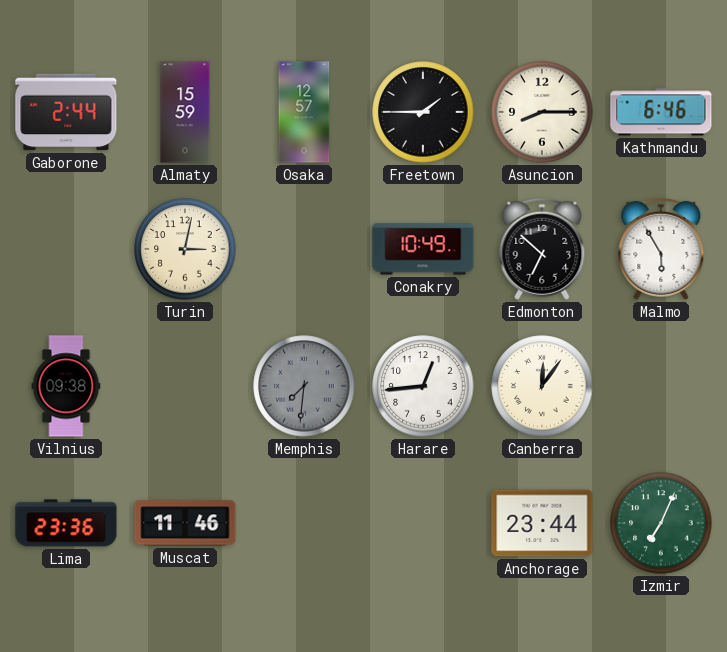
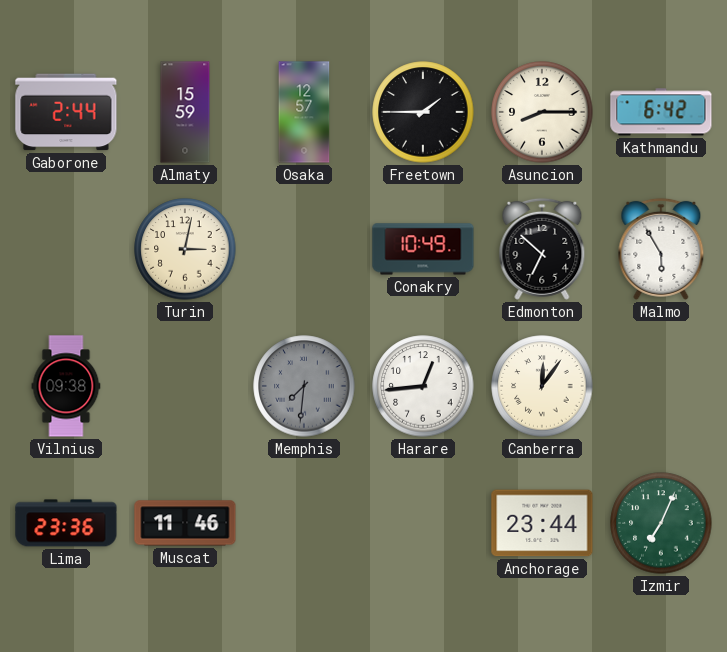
Kathmandu: 6:46 -> 6:42
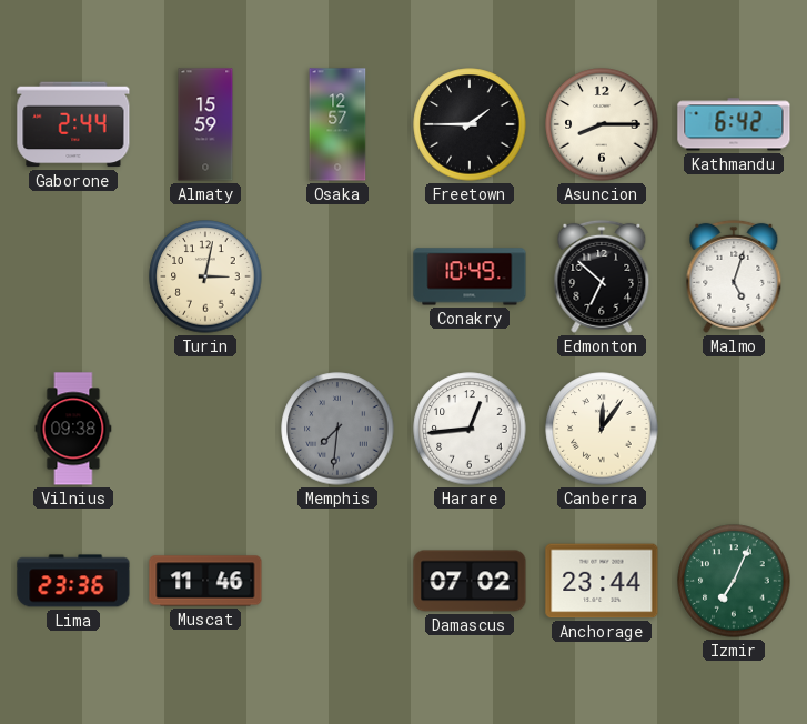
Malmo: 5:55 -> 5:03
Damascus: none -> 07:02
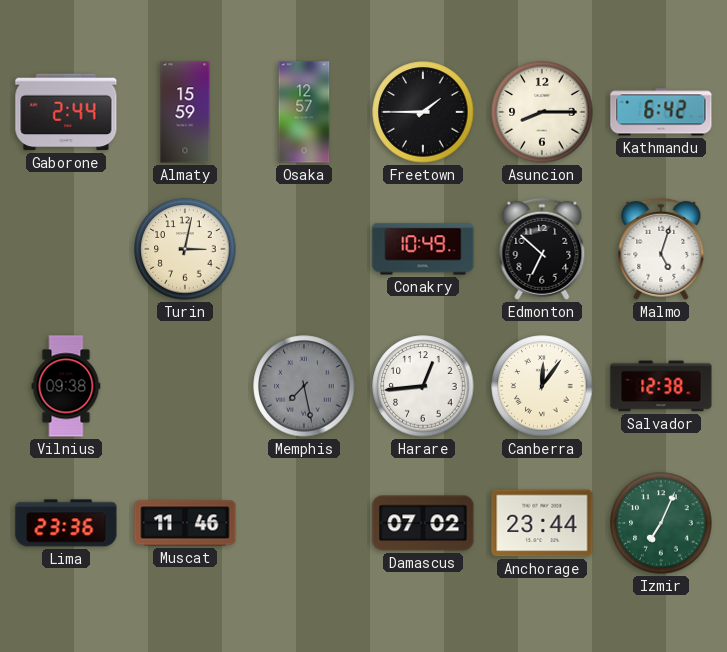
Memphis: 7:31 -> 7:28
Salvador: none -> 12:38
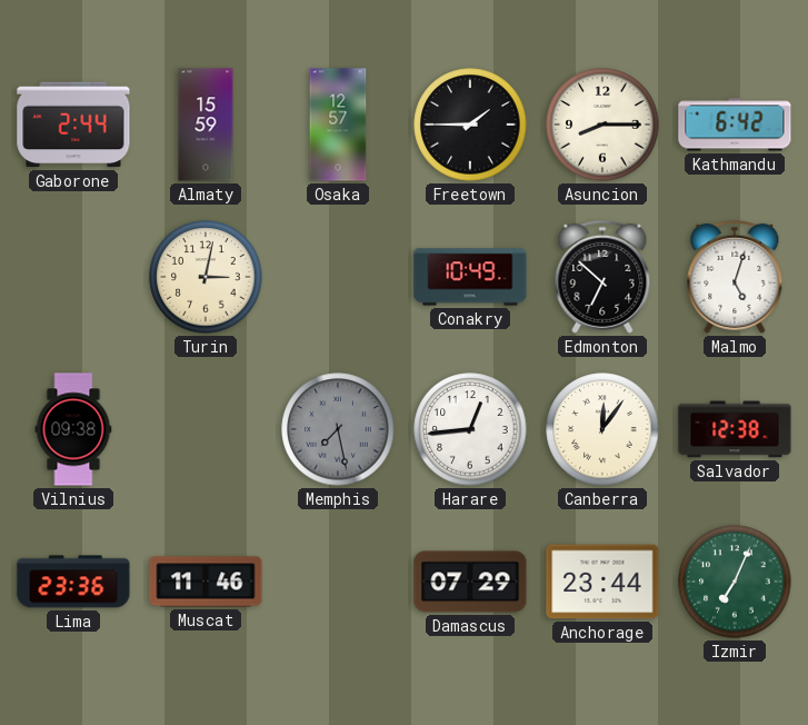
Damascus: 07:02 -> 07:29
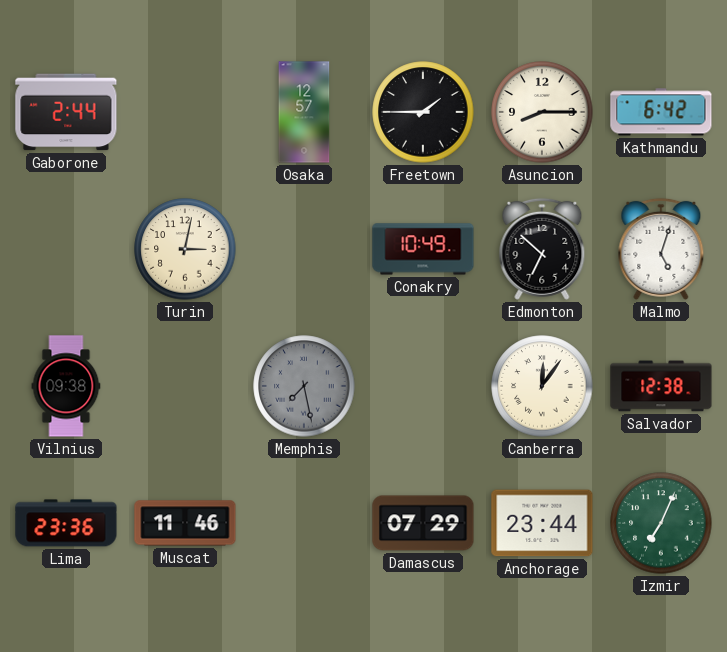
Almaty: 15:59 -> none
Harare: 12:44 -> none
